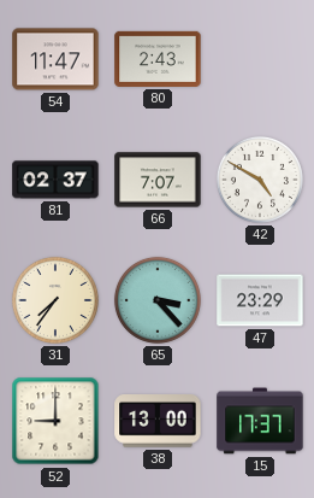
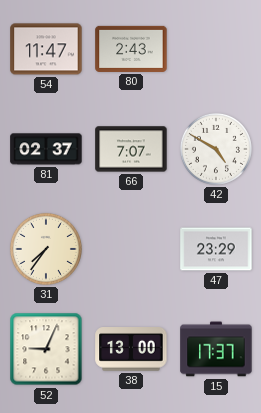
65: 3:23 -> none
52: 9:00 -> 9:04
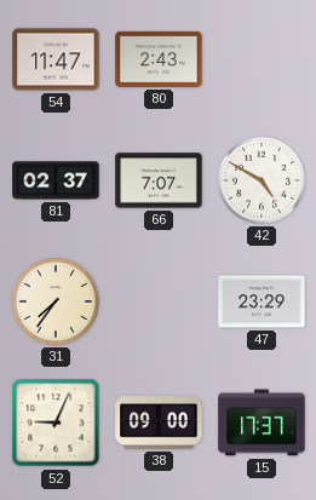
38: 13:00 -> 09:00
